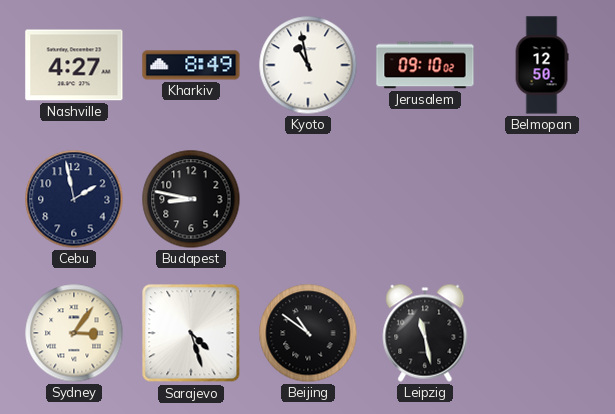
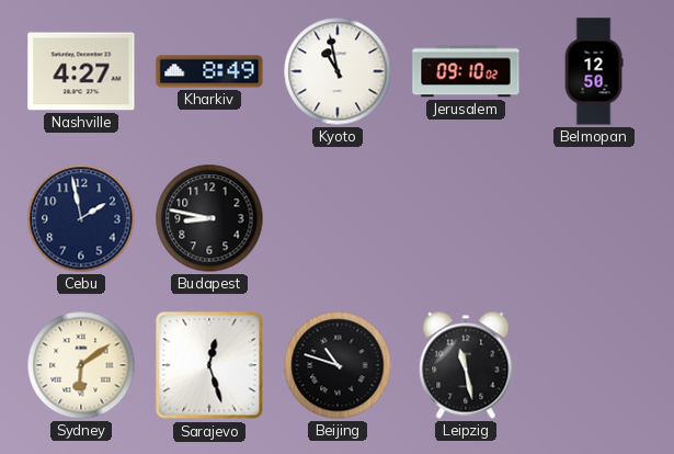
Sydney: 3:06 -> 6:09
Sarajevo: 4:27 -> 12:27
Beijing: 10:51 -> 10:48
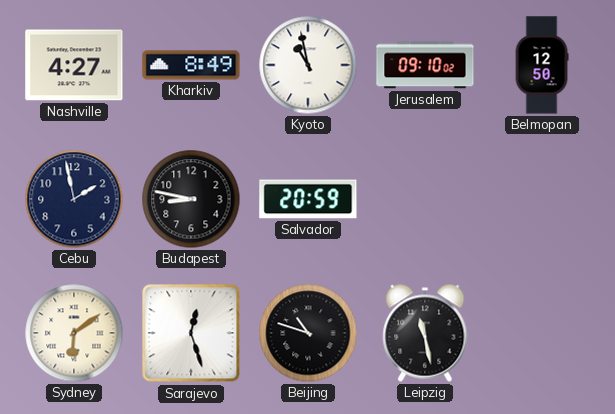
Salvador: none -> 20:59
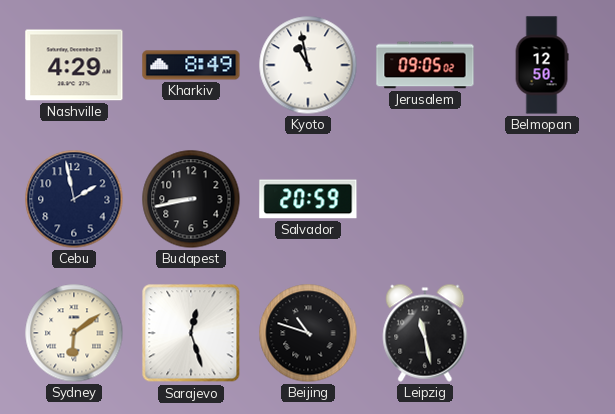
Nashville: 4:27 -> 4:29
Jerusalem: 09:10 -> 09:05
Budapest: 8:47 -> 8:43
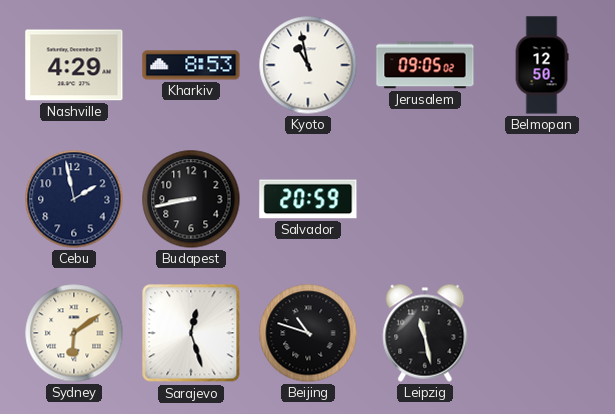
Kharkiv: 8:49 -> 8:53
